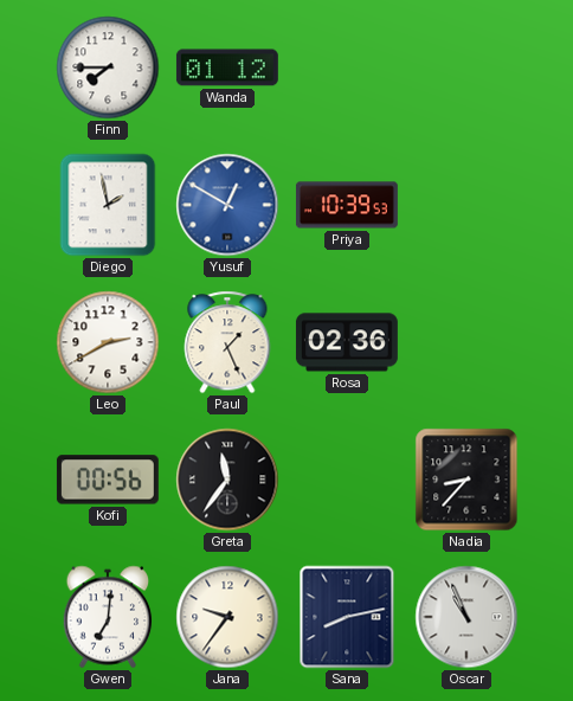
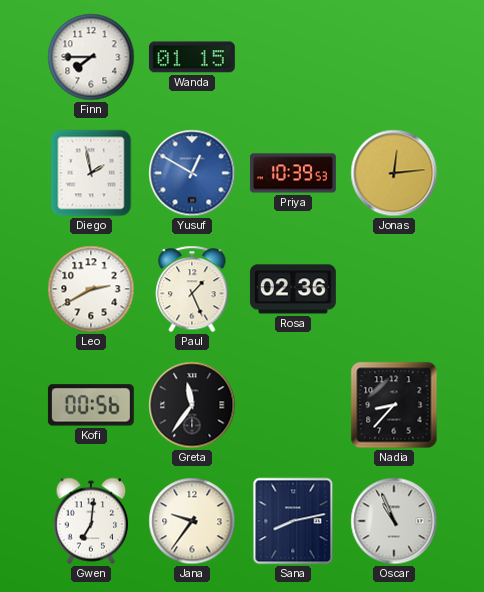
Wanda: 01:12 -> 01:15
Jonas: none -> 12:14
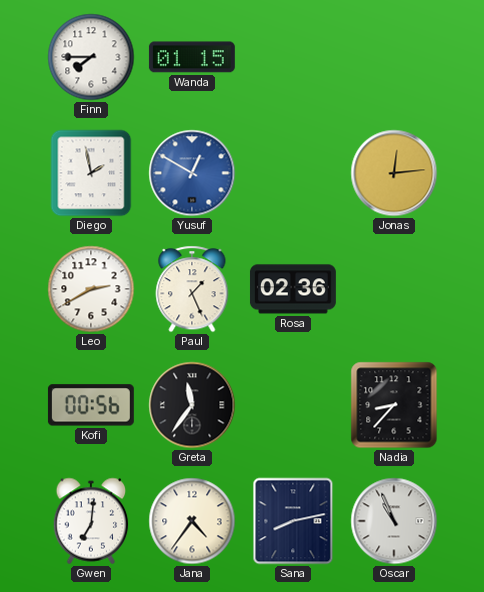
Priya: 10:39 -> none
Jana: 9:36 -> 4:36
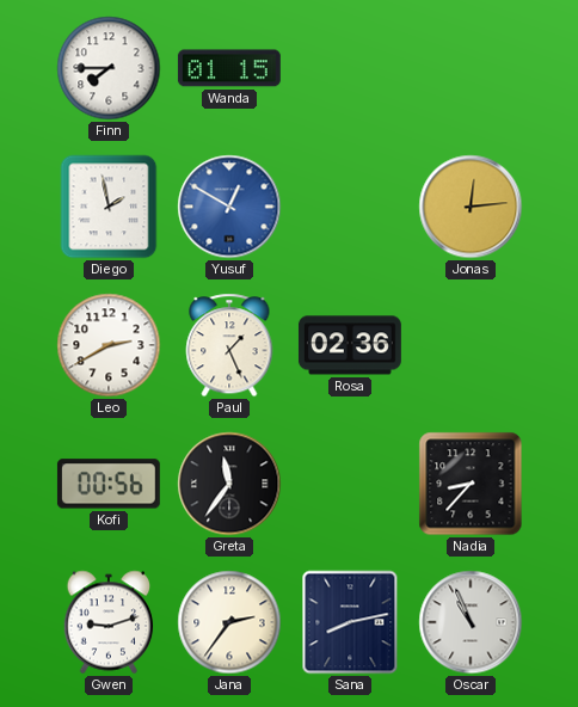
Gwen: 7:01 -> 9:12
Jana: 4:36 -> 2:36
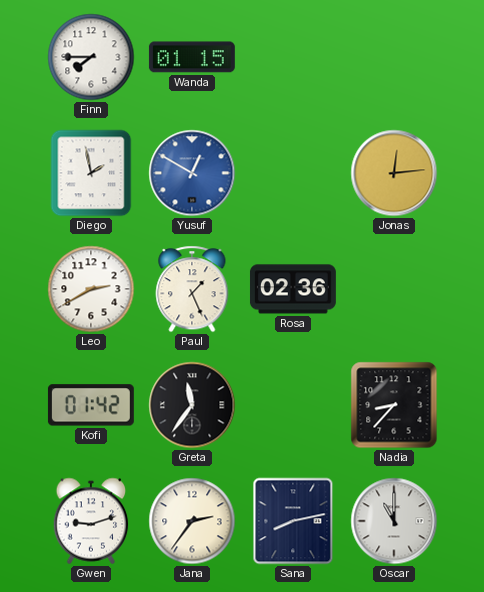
Kofi: 00:56 -> 01:42
Oscar: 10:56 -> 11:00
